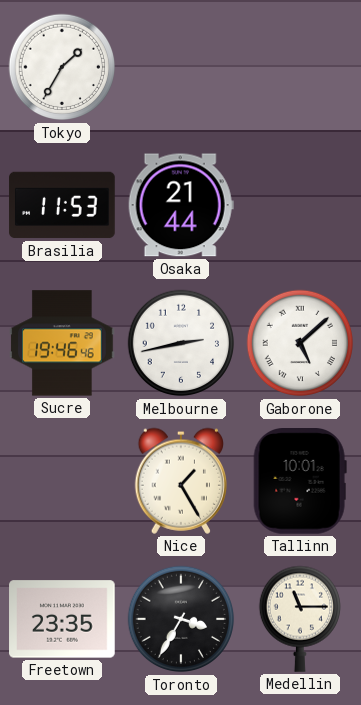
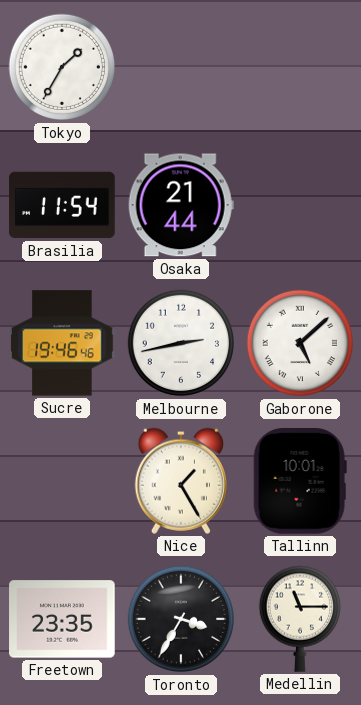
Brasilia: 11:53 -> 11:54
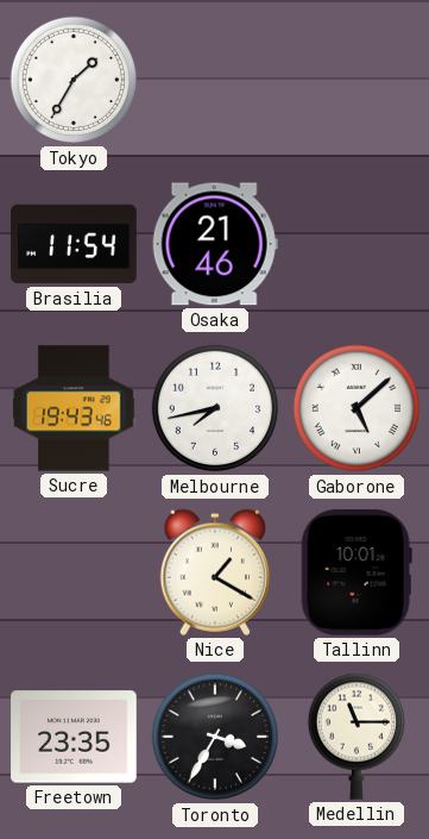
Osaka: 21:44 -> 21:46
Sucre: 19:46 -> 19:43
Melbourne: 2:43 -> 7:43
Nice: 1:25 -> 1:20
